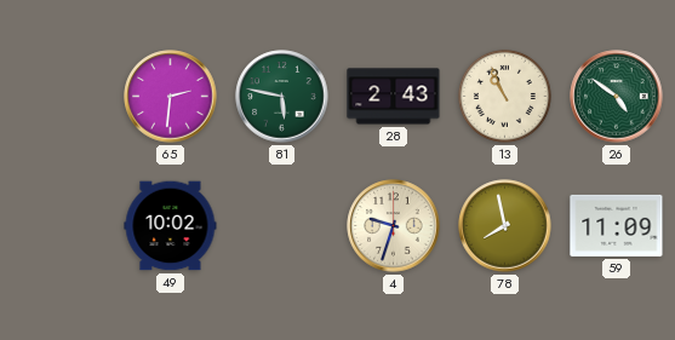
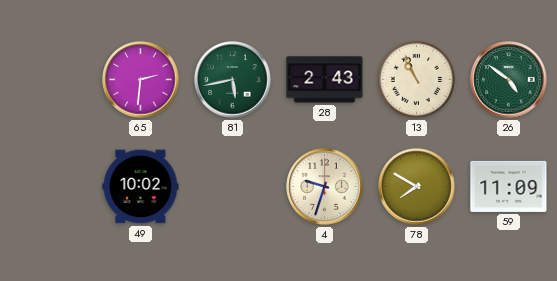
81: 5:47 -> 5:43
78: 7:58 -> 7:50
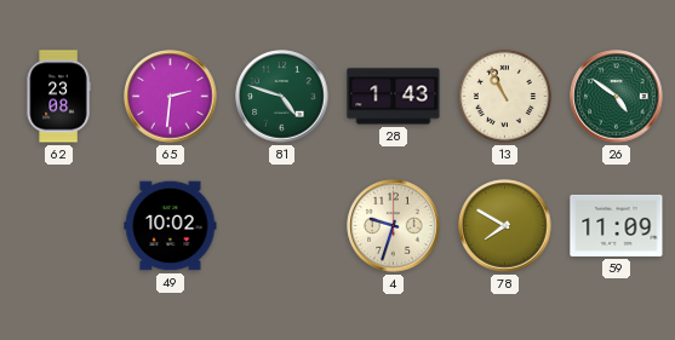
62: none -> 23:08
81: 5:43 -> 4:48
28: 2:43 -> 1:43
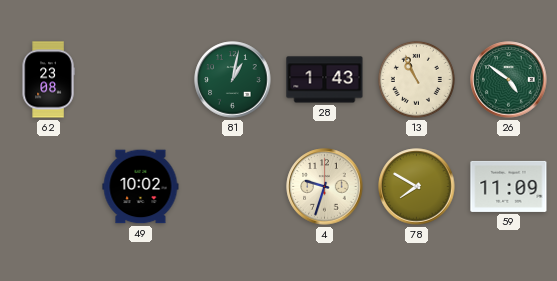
65: 2:31 -> none
81: 4:48 -> 1:02
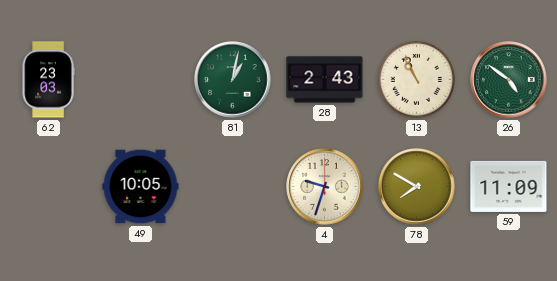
62: 23:08 -> 23:03
28: 1:43 -> 2:43
49: 10:02 -> 10:05
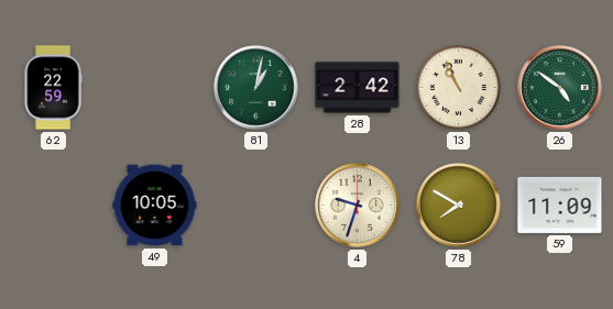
62: 23:03 -> 22:59
28: 2:43 -> 2:42
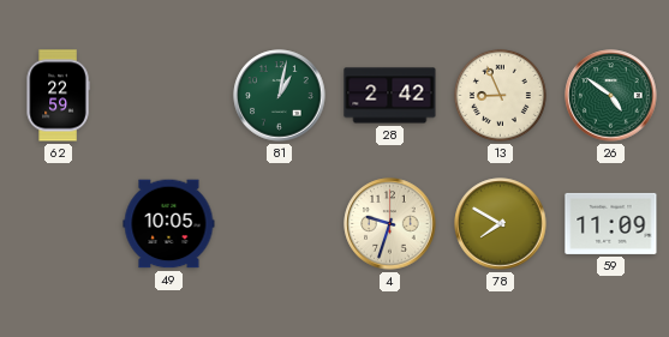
13: 10:56 -> 8:56
